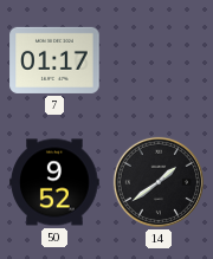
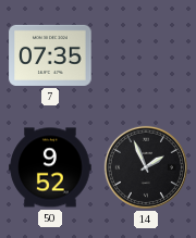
7: 01:17 -> 07:35
14: 1:39 -> 1:56
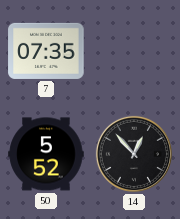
50: 9:52 -> 5:52
14: 1:56 -> 12:53
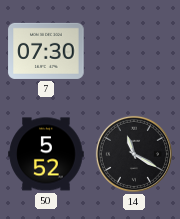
7: 07:35 -> 07:30
14: 12:53 -> 11:20
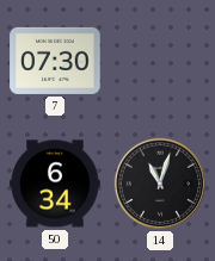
50: 5:52 -> 6:34
14: 11:20 -> 11:03
